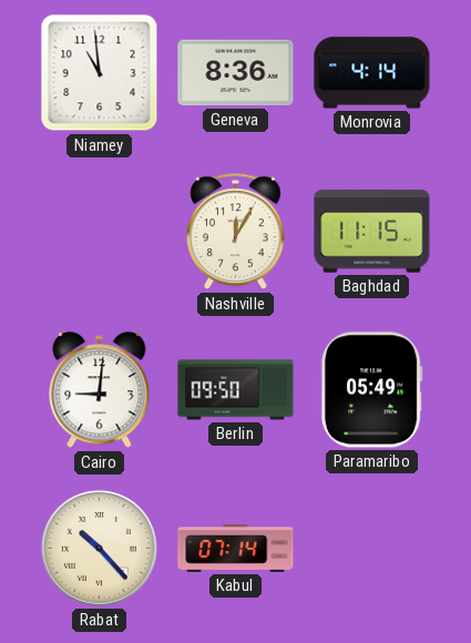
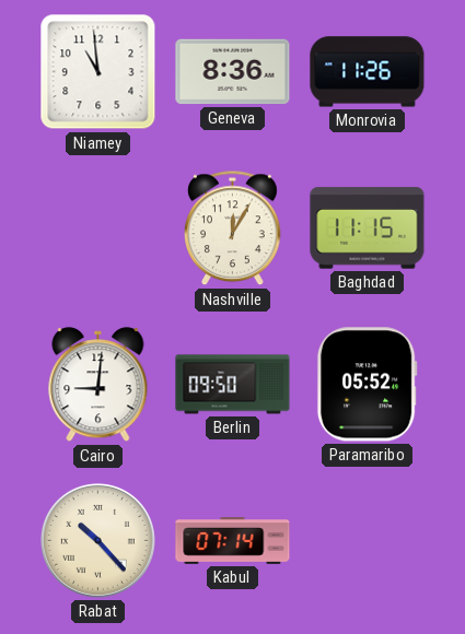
Monrovia: 4:14 -> 11:26
Paramaribo: 05:49 -> 05:52
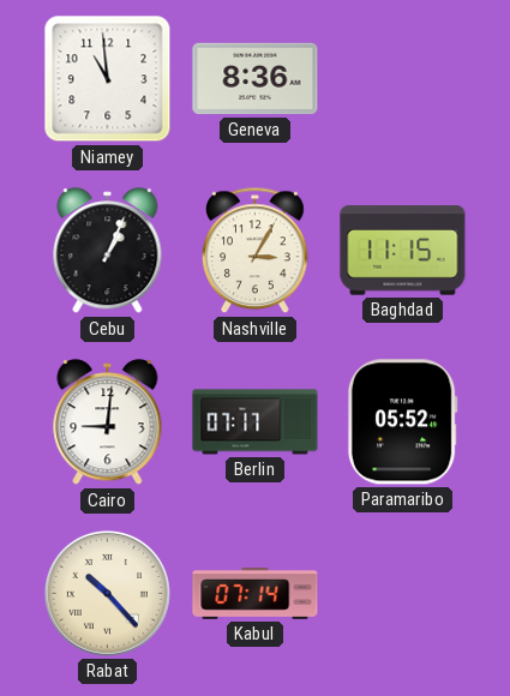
Monrovia: 11:26 -> none
Cebu: none -> 1:04
Nashville: 12:05 -> 3:05
Berlin: 09:50 -> 07:17
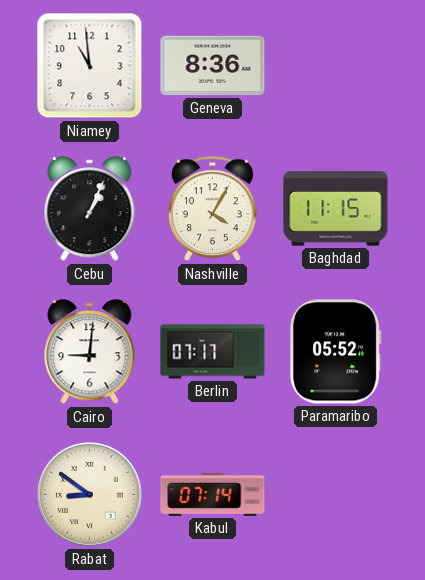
Nashville: 3:05 -> 4:05
Rabat: 10:23 -> 8:51
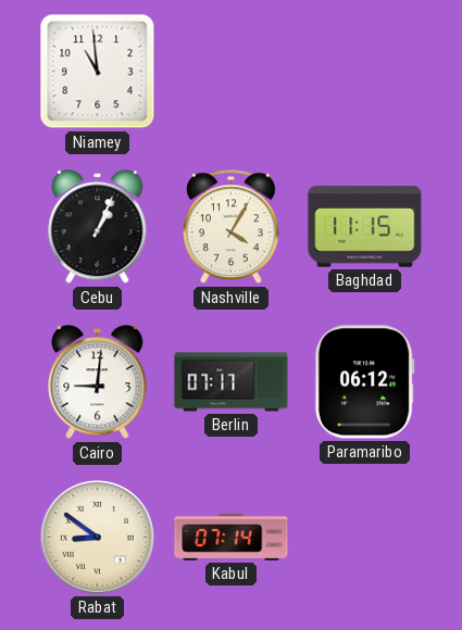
Geneva: 8:36 -> none
Paramaribo: 05:52 -> 06:12
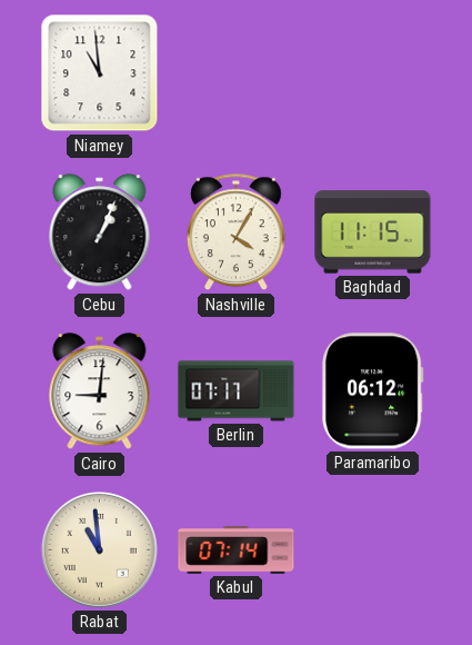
Rabat: 8:51 -> 10:59
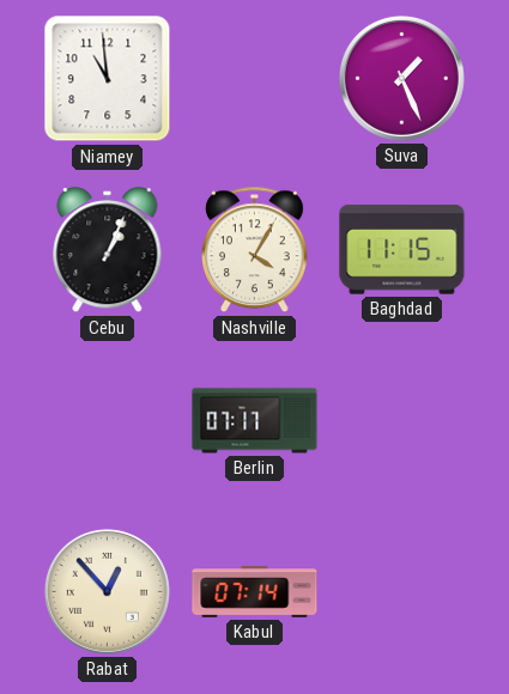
Suva: none -> 1:26
Cairo: 9:01 -> none
Paramaribo: 06:12 -> none
Rabat: 10:59 -> 12:53
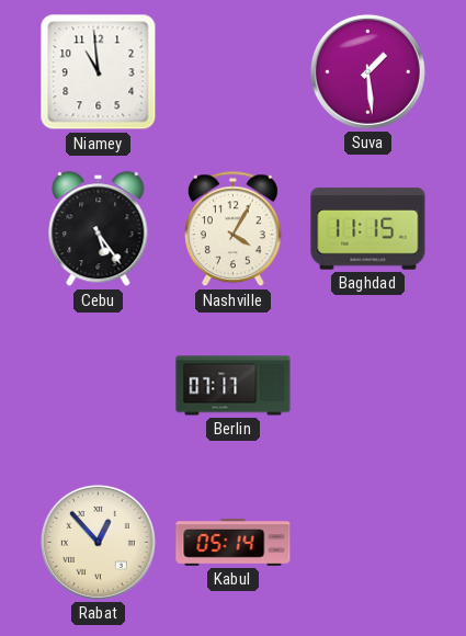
Suva: 1:26 -> 1:29
Cebu: 1:04 -> 5:24
Kabul: 07:14 -> 05:14
